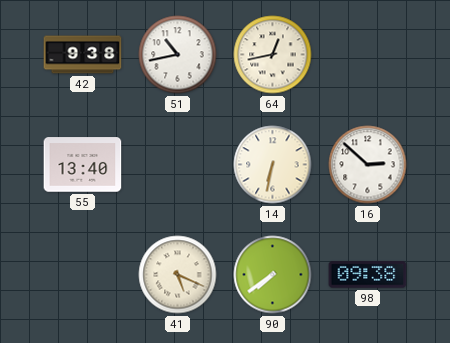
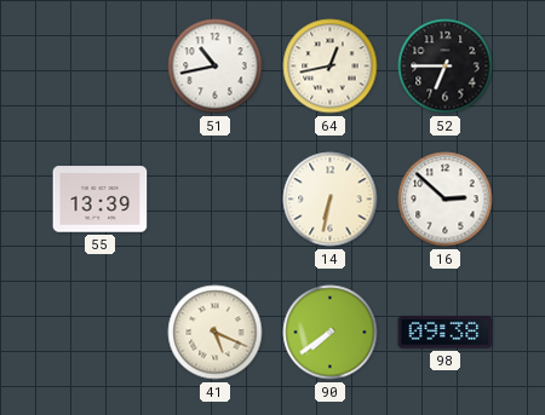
42: 9:38 -> none
52: none -> 6:45
55: 13:40 -> 13:39
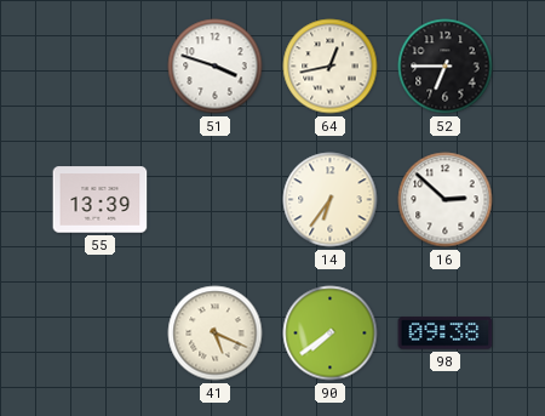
51: 10:43 -> 3:48
14: 6:32 -> 6:36
